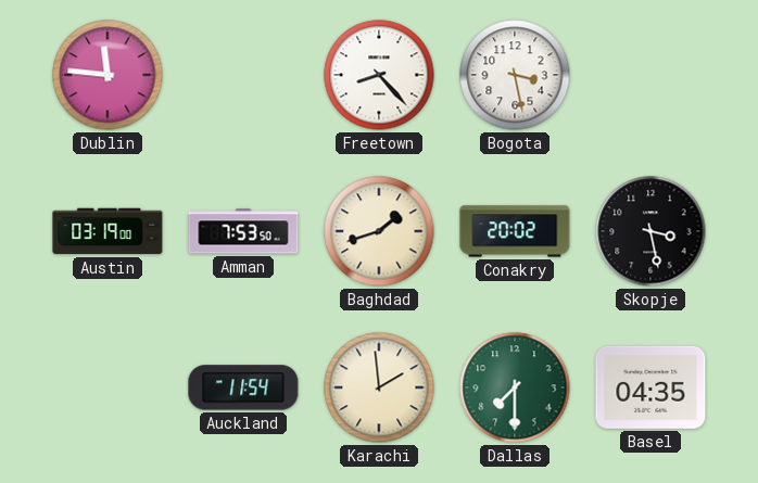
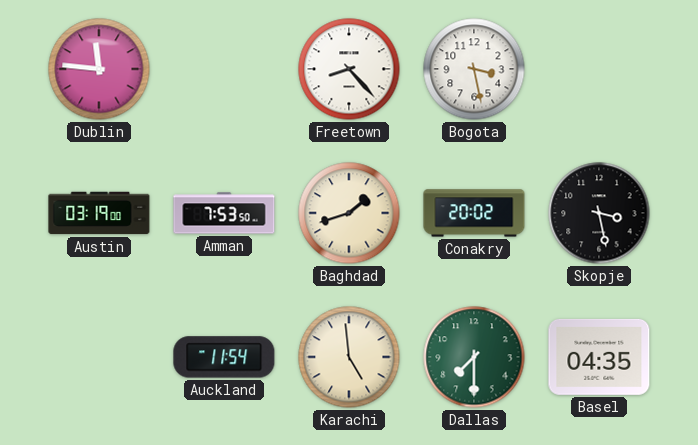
Karachi: 1:59 -> 4:59
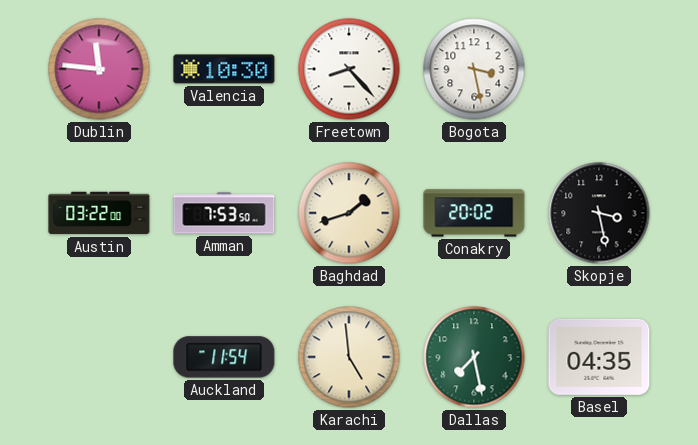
Valencia: none -> 10:30
Austin: 03:19 -> 03:22
Dallas: 7:30 -> 7:28
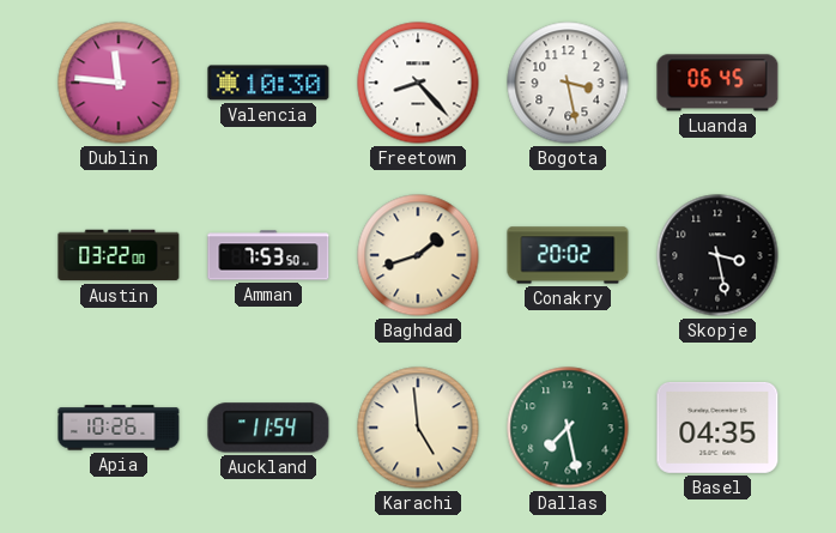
Luanda: none -> 06:45
Apia: none -> 10:26
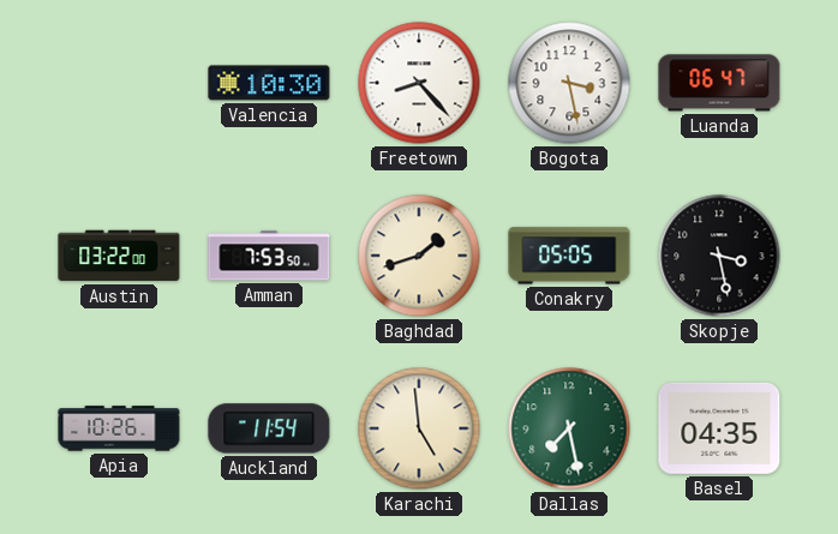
Dublin: 11:46 -> none
Luanda: 06:45 -> 06:47
Conakry: 20:02 -> 05:05
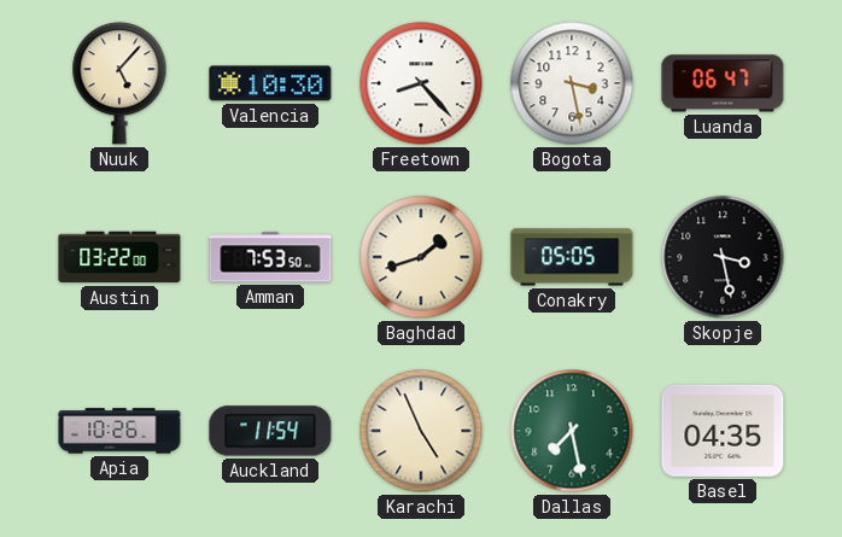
Nuuk: none -> 5:07
Karachi: 4:59 -> 4:56
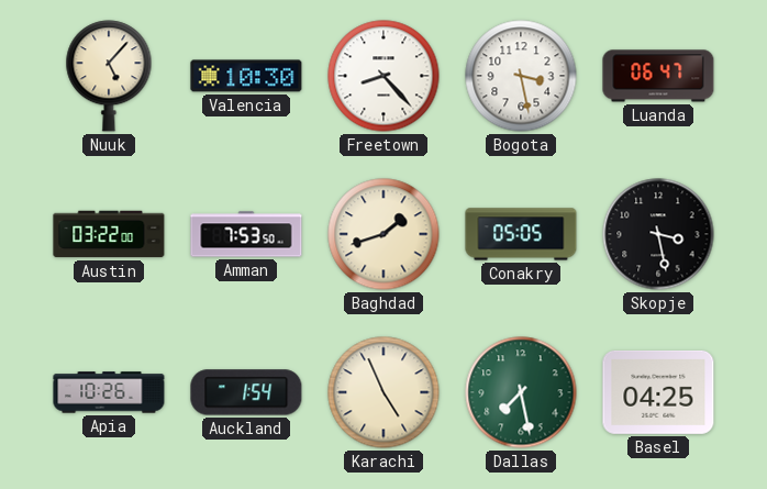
Auckland: 11:54 -> 1:54
Basel: 04:35 -> 04:25
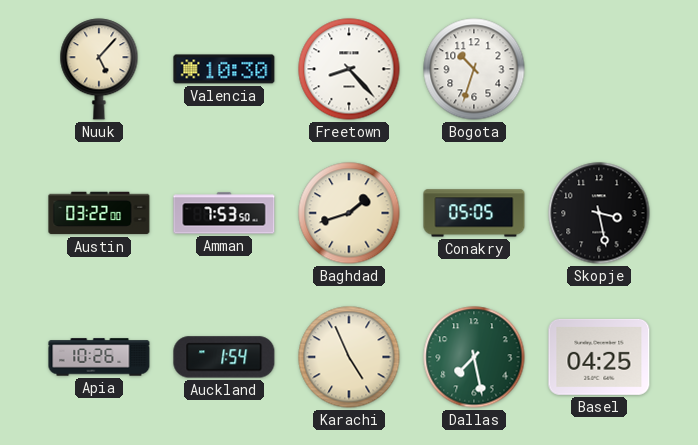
Bogota: 3:28 -> 10:33
Luanda: 06:47 -> none
